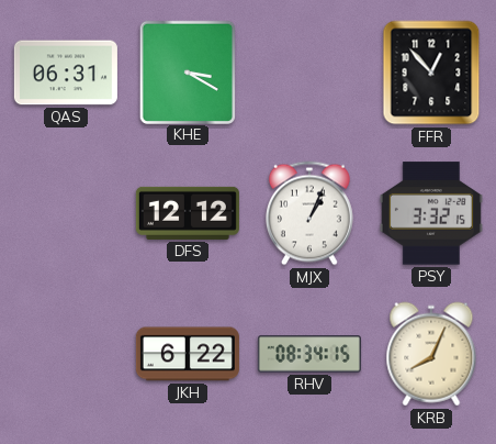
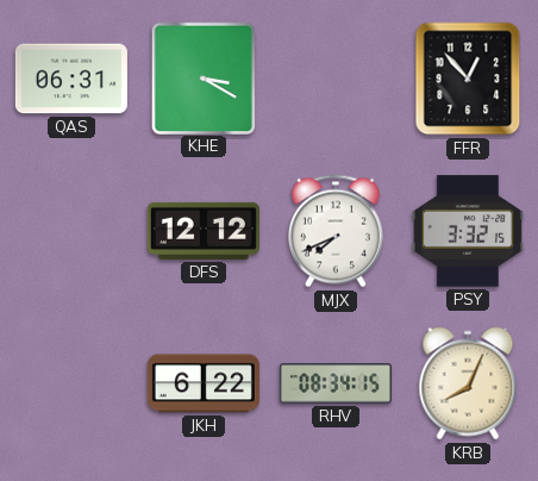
MJX: 1:04 -> 7:41
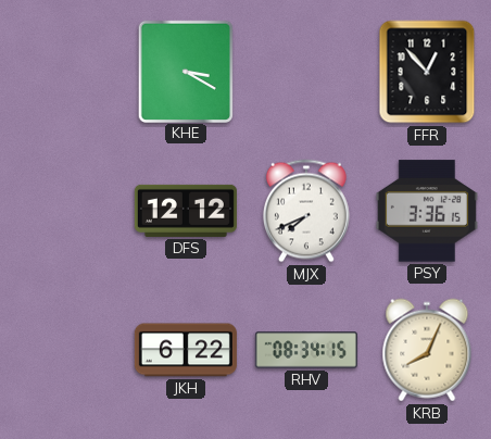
QAS: 06:31 -> none
PSY: 3:32 -> 3:36
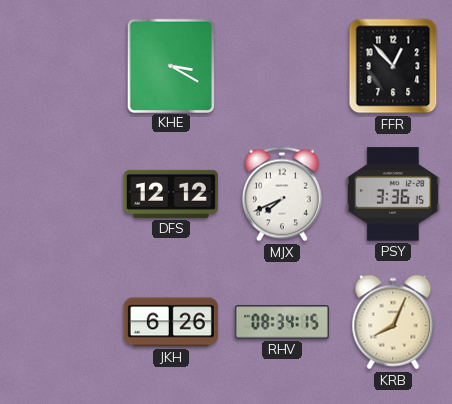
JKH: 6:22 -> 6:26
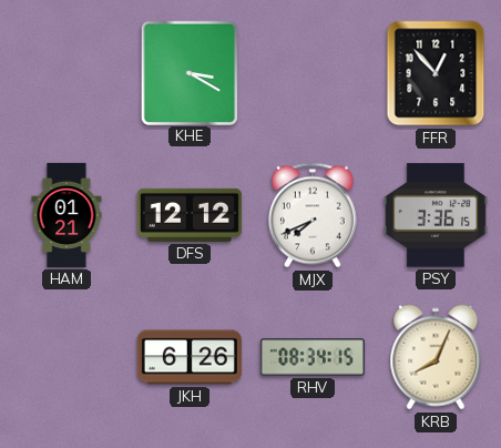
HAM: none -> 01:21
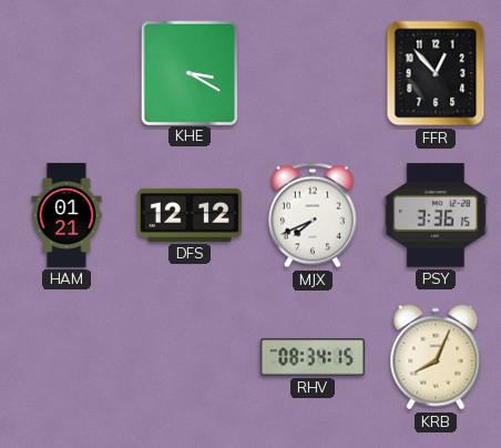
JKH: 6:26 -> none
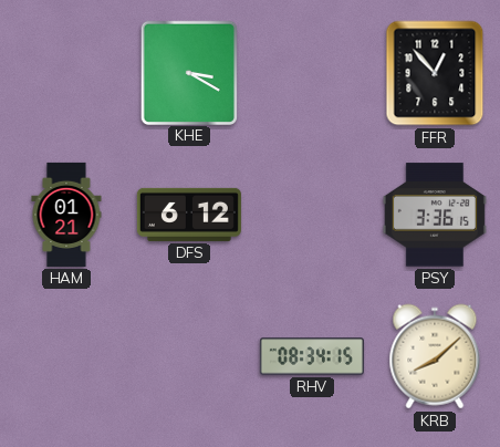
DFS: 12:12 -> 6:12
MJX: 7:41 -> none
KRB: 8:04 -> 8:08
